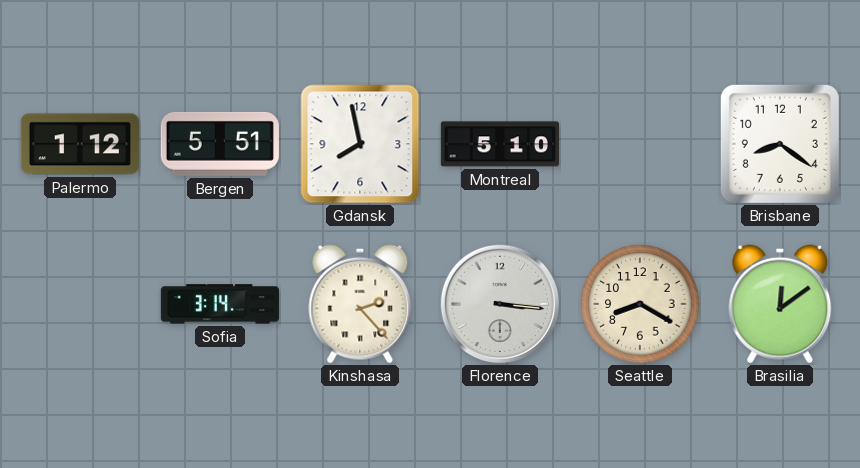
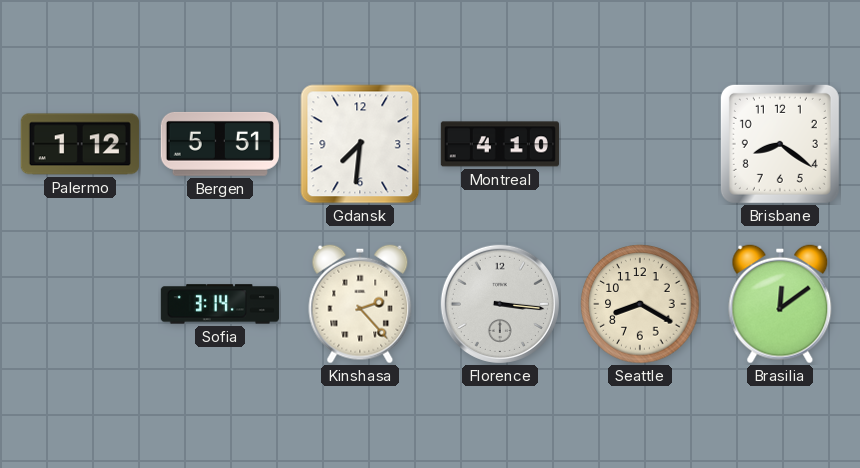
Gdansk: 7:58 -> 7:31
Montreal: 5:10 -> 4:10
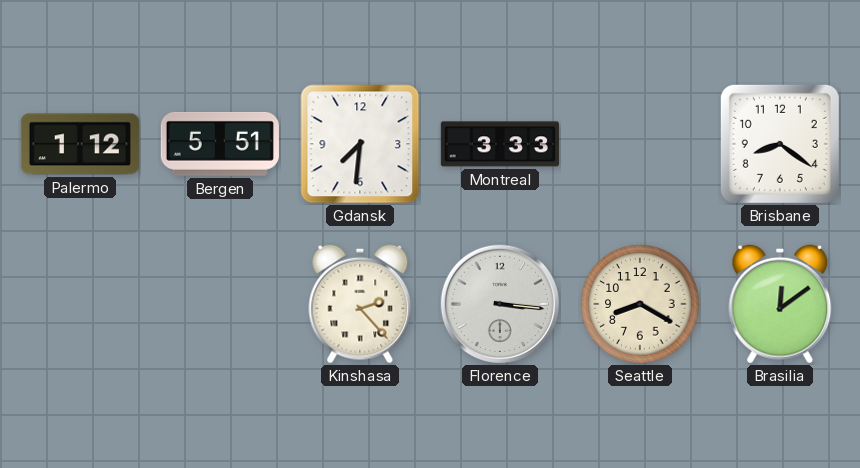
Montreal: 4:10 -> 3:33
Sofia: 3:14 -> none
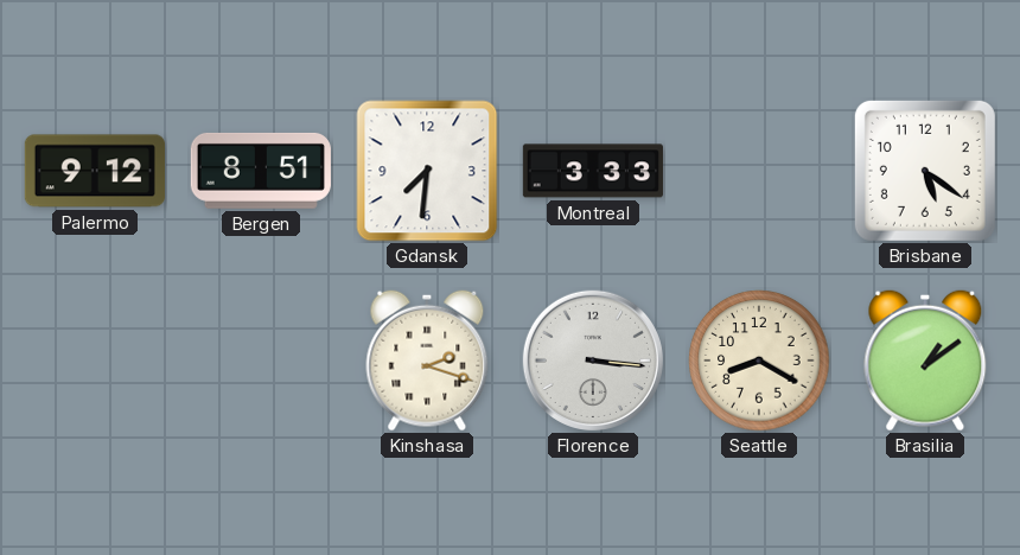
Palermo: 1:12 -> 9:12
Bergen: 5:51 -> 8:51
Brisbane: 8:21 -> 5:21
Kinshasa: 2:23 -> 2:18
Brasilia: 12:09 -> 1:09
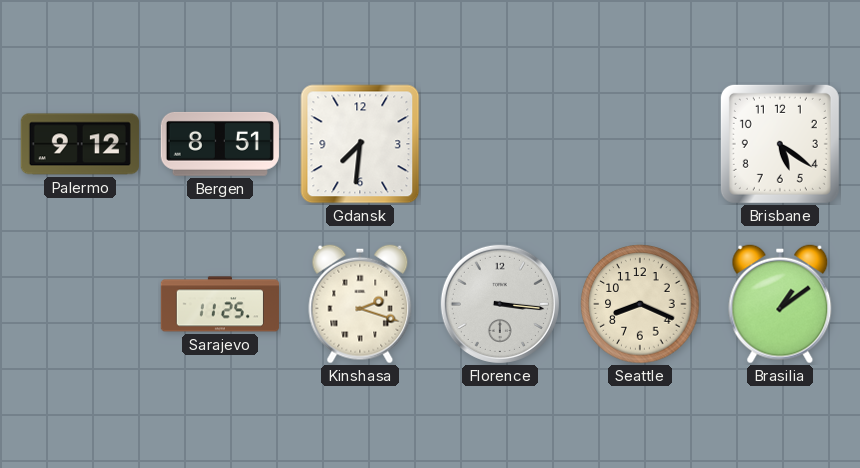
Montreal: 3:33 -> none
Sarajevo: none -> 11:25
Seattle: 8:20 -> 8:19
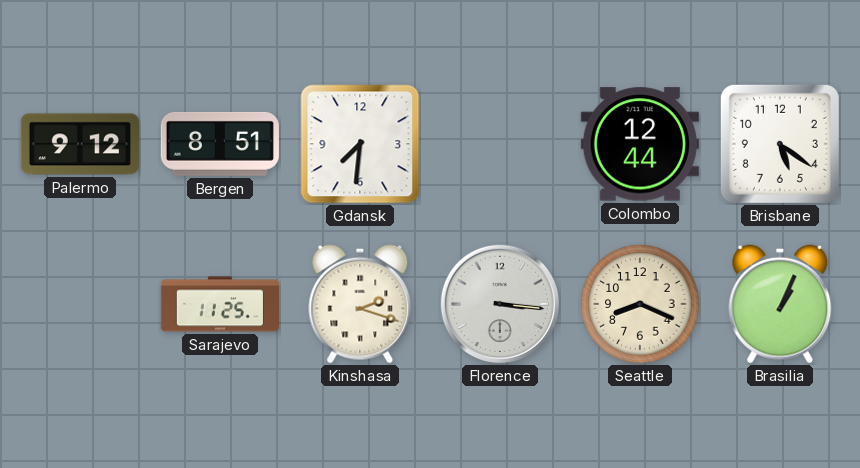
Colombo: none -> 12:44
Brasilia: 1:09 -> 1:04
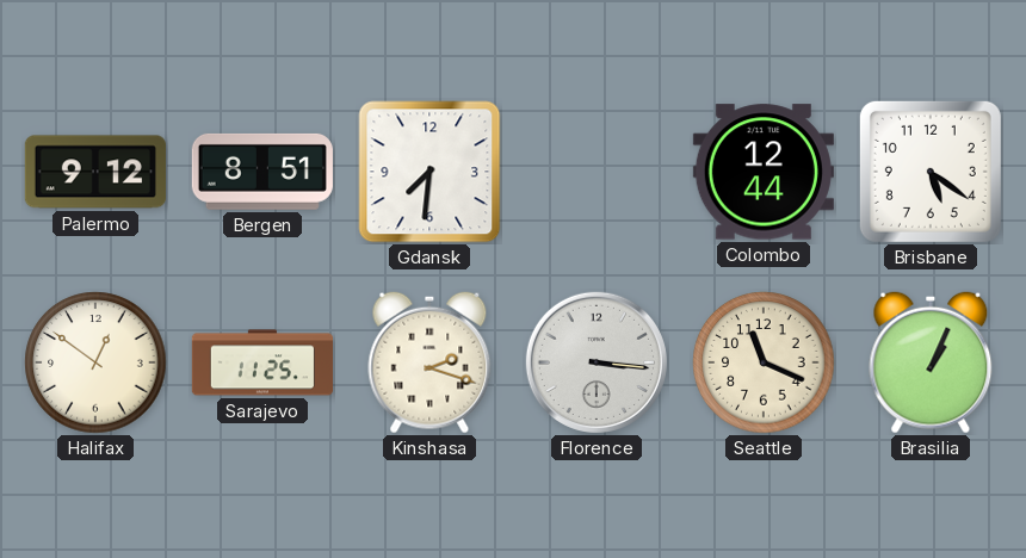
Halifax: none -> 12:51
Seattle: 8:19 -> 11:19
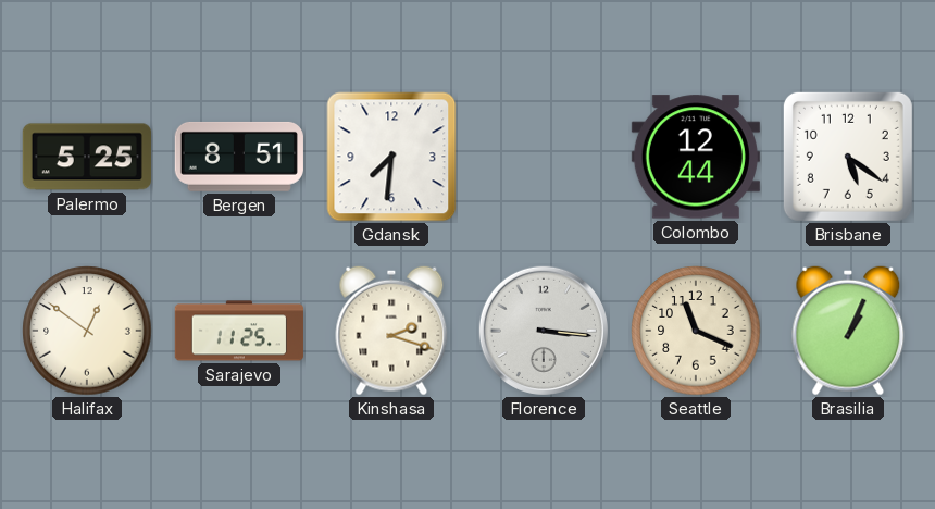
Palermo: 9:12 -> 5:25
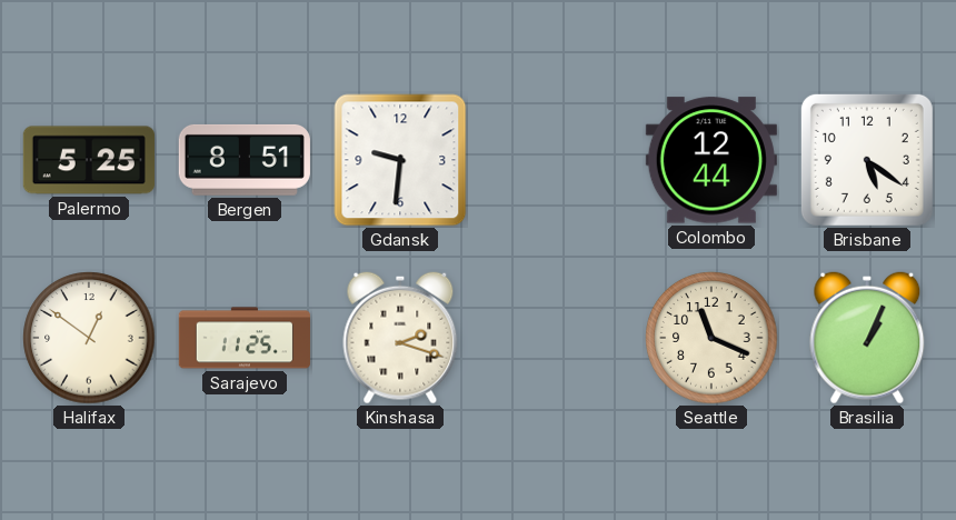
Gdansk: 7:31 -> 9:31
Florence: 3:16 -> none
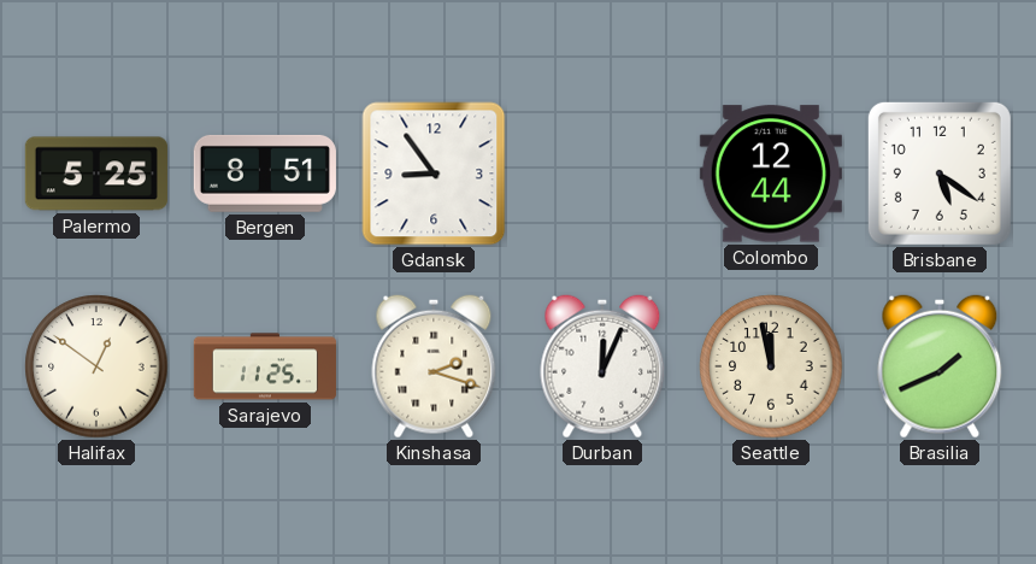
Gdansk: 9:31 -> 8:54
Durban: none -> 12:04
Seattle: 11:19 -> 11:58
Brasilia: 1:04 -> 1:41
